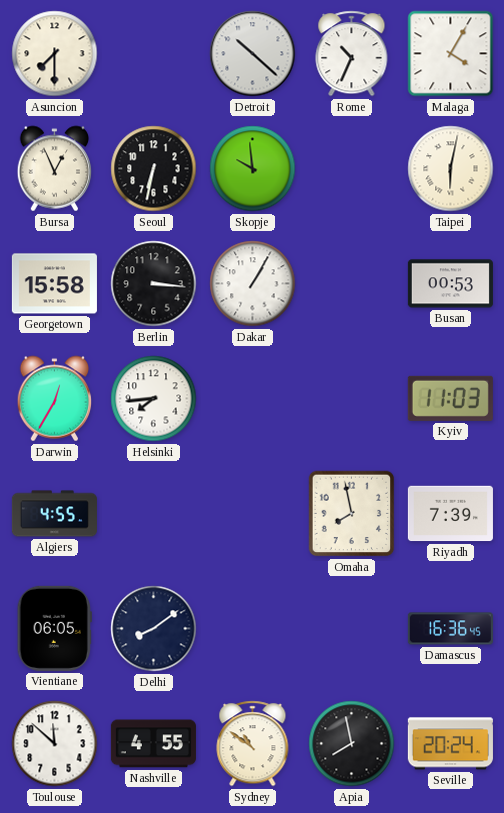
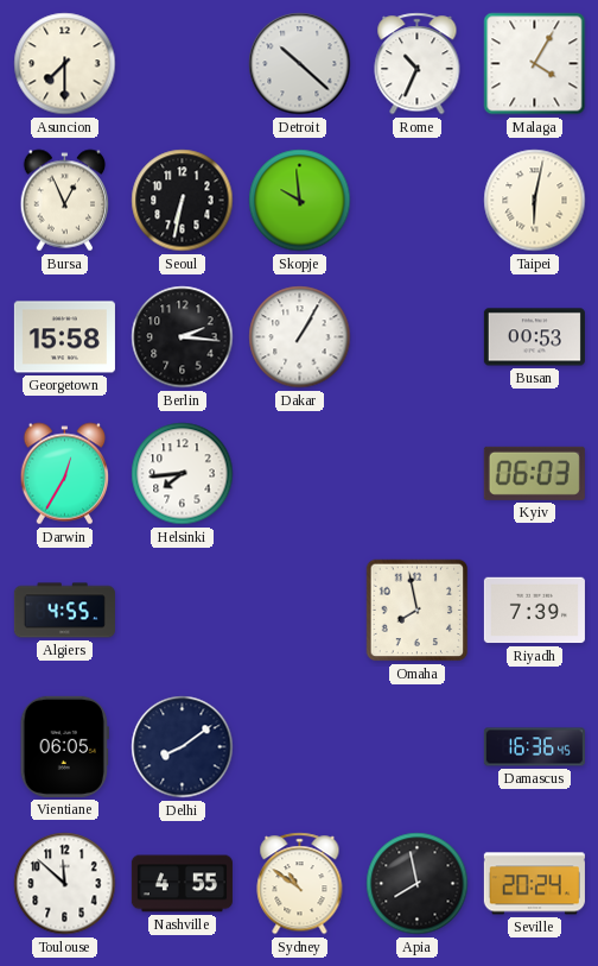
Berlin: 3:16 -> 2:16
Kyiv: 11:03 -> 06:03
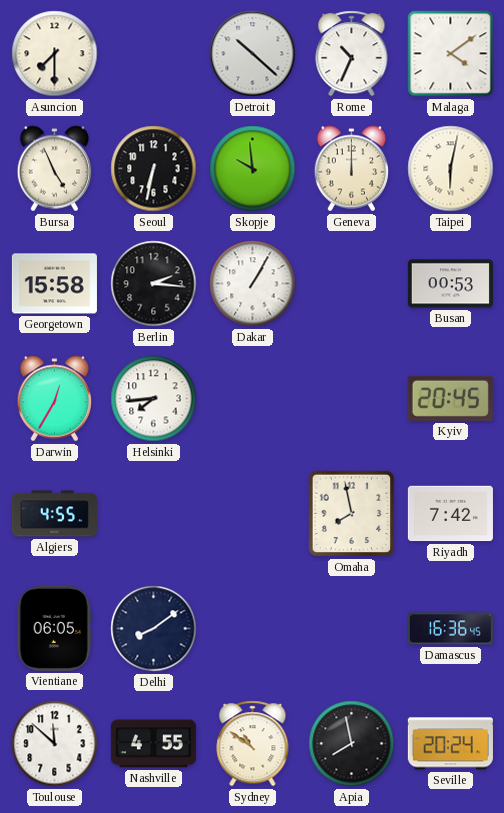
Malaga: 4:05 -> 4:09
Bursa: 12:56 -> 4:56
Geneva: none -> 12:00
Kyiv: 06:03 -> 20:45
Riyadh: 7:39 -> 7:42
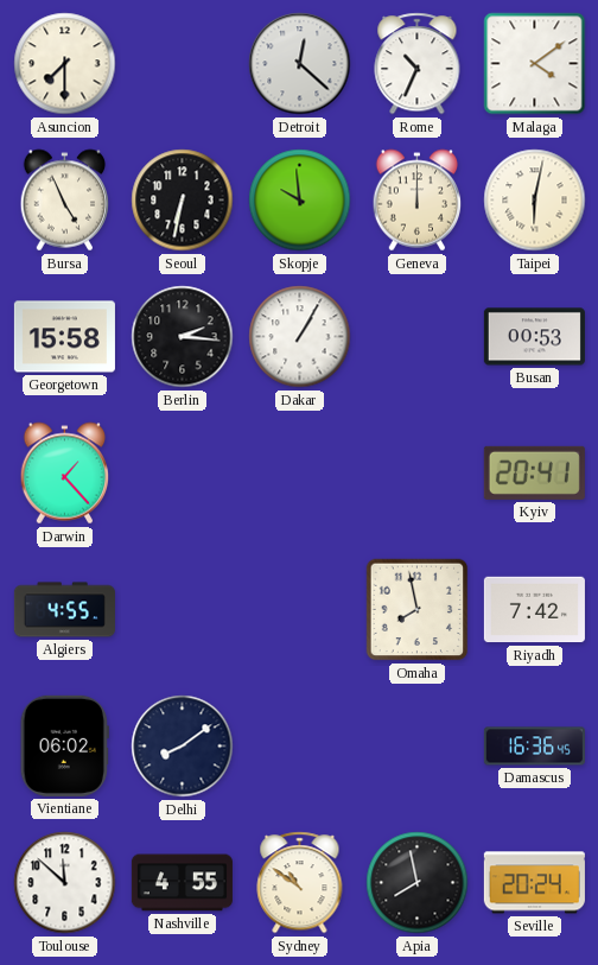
Detroit: 10:22 -> 12:22
Darwin: 12:35 -> 1:23
Helsinki: 7:44 -> none
Kyiv: 20:45 -> 20:41
Vientiane: 06:05 -> 06:02
